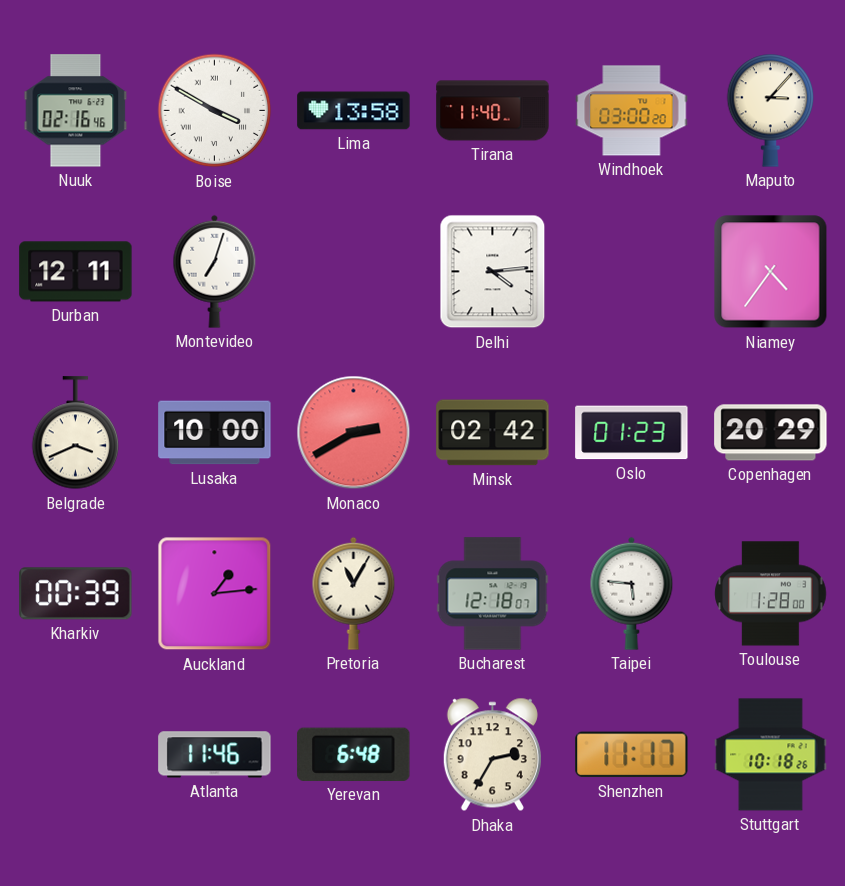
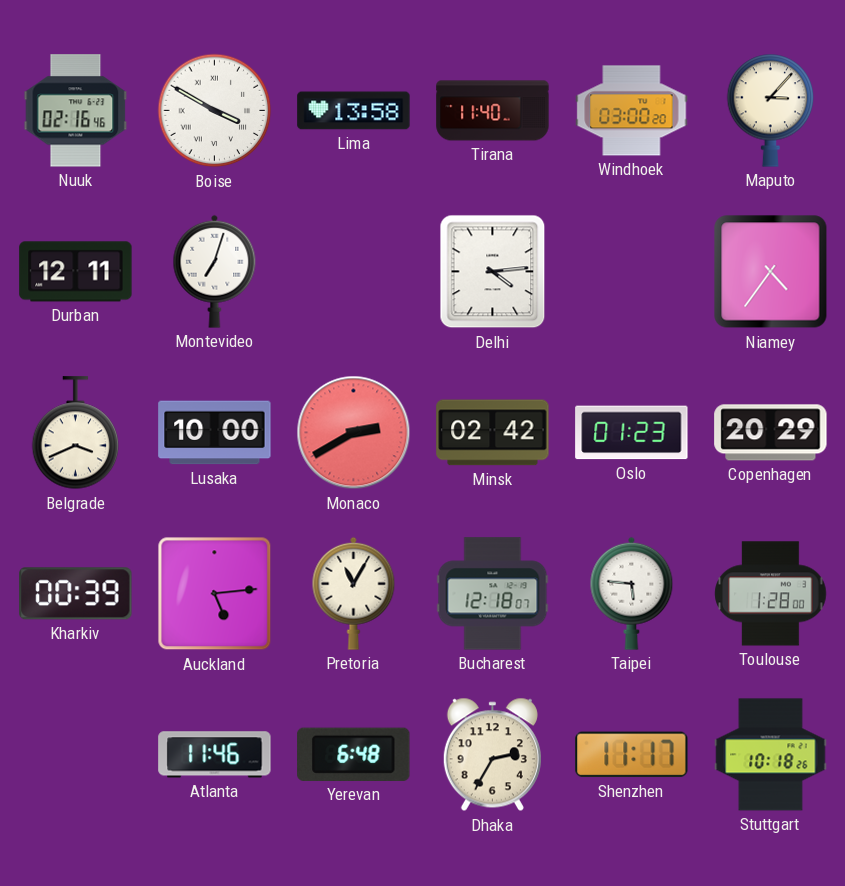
Auckland: 1:14 -> 5:14
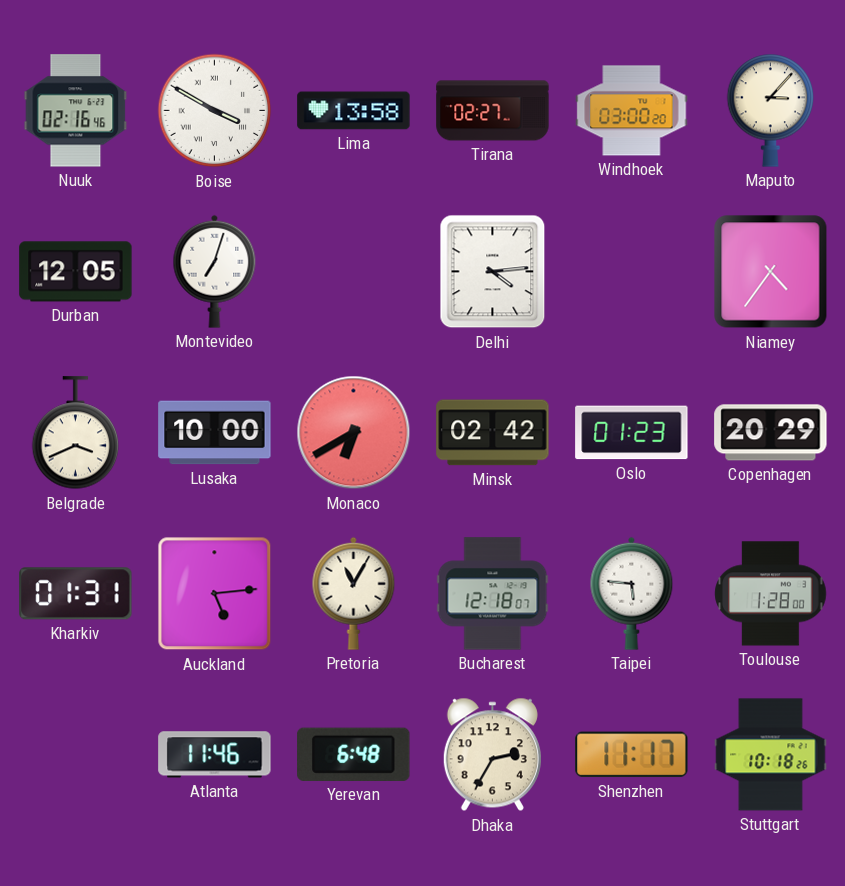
Tirana: 11:40 -> 02:27
Durban: 12:11 -> 12:05
Monaco: 2:40 -> 6:40
Kharkiv: 00:39 -> 01:31
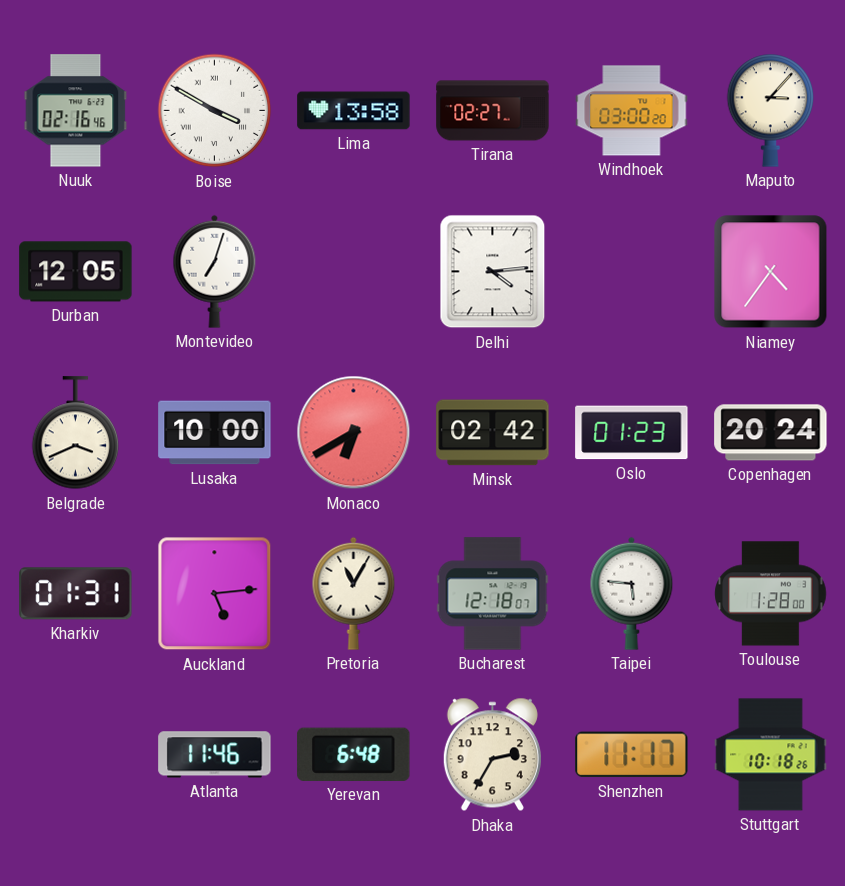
Copenhagen: 20:29 -> 20:24
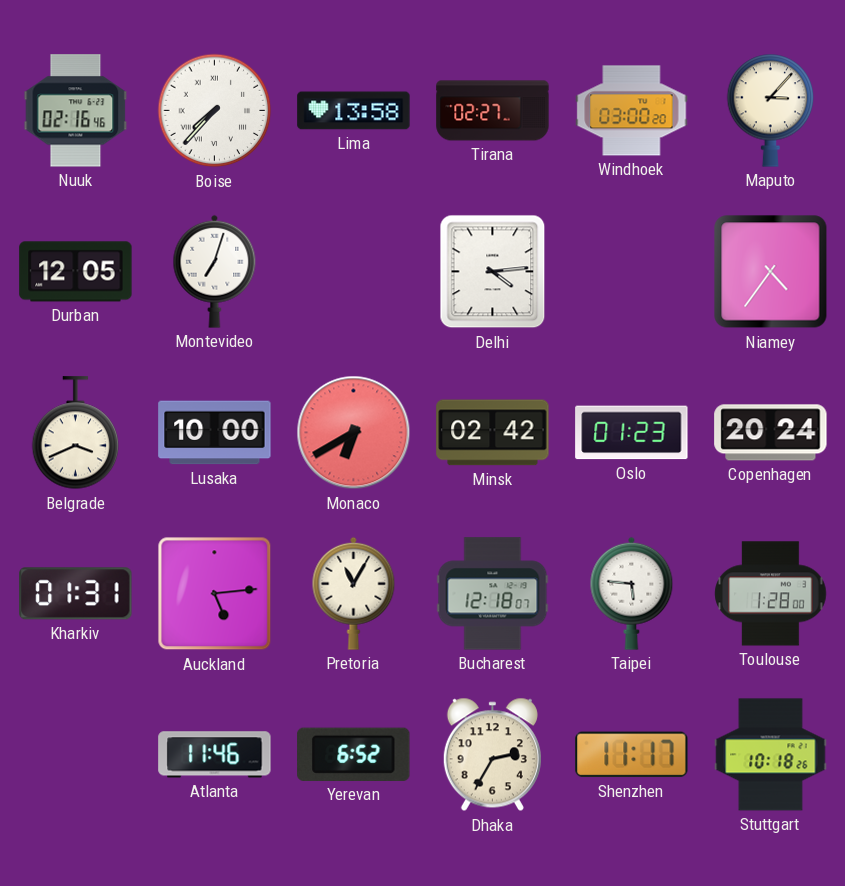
Boise: 3:50 -> 7:37
Yerevan: 6:48 -> 6:52
